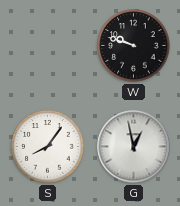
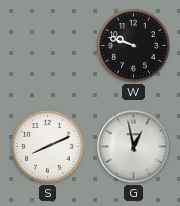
S: 8:06 -> 8:11
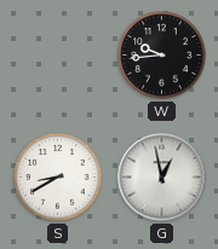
W: 9:48 -> 9:44
S: 8:11 -> 8:40
